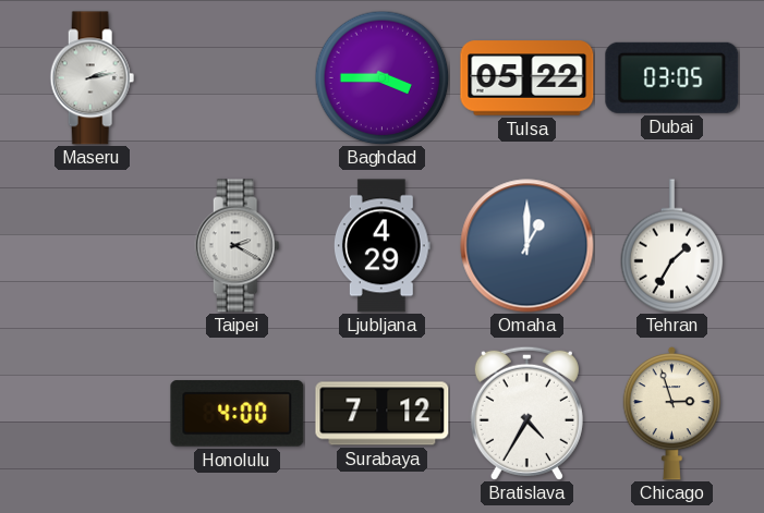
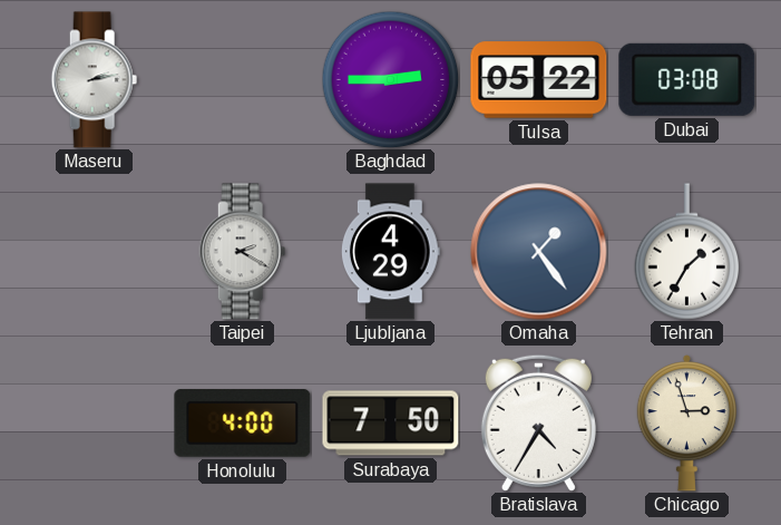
Baghdad: 3:45 -> 2:45
Dubai: 03:05 -> 03:08
Omaha: 1:00 -> 1:24
Surabaya: 7:12 -> 7:50
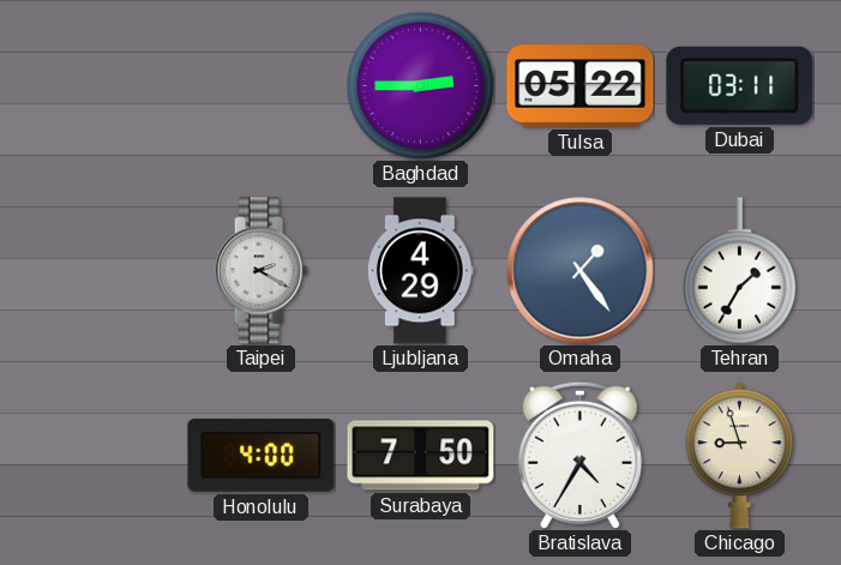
Maseru: 2:13 -> none
Dubai: 03:08 -> 03:11
Chicago: 2:57 -> 8:57
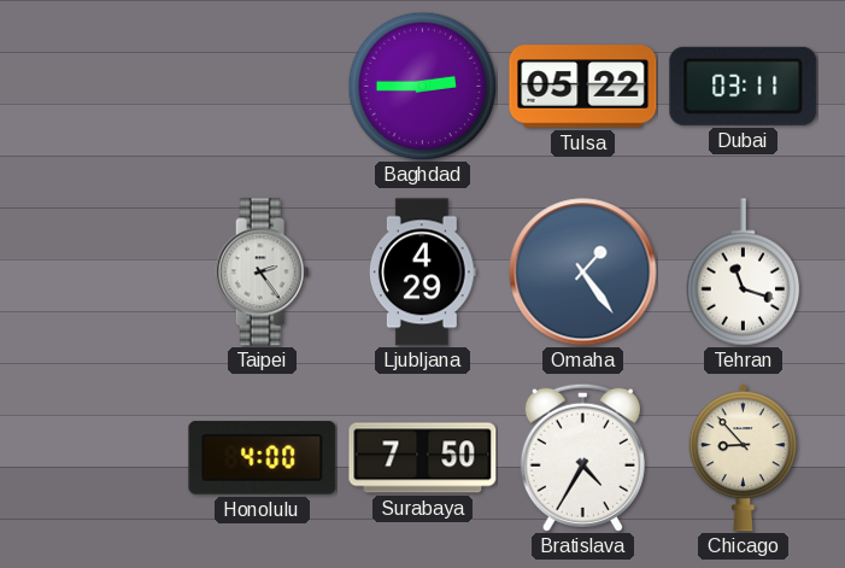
Taipei: 2:20 -> 2:24
Tehran: 1:35 -> 11:18
Chicago: 8:57 -> 8:53
